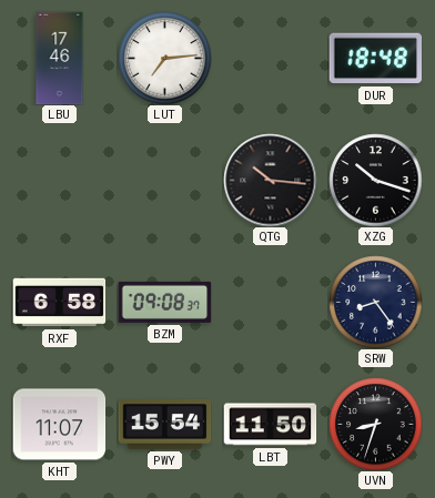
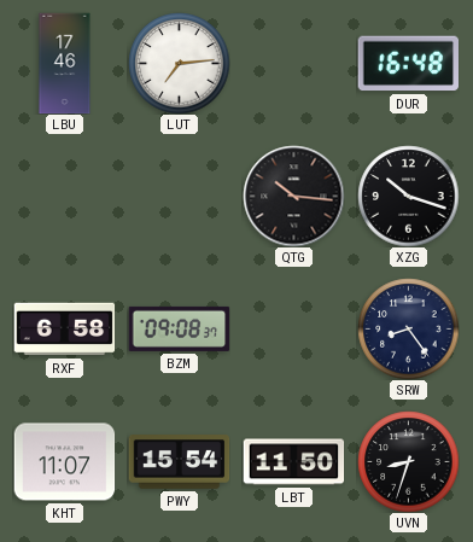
DUR: 18:48 -> 16:48
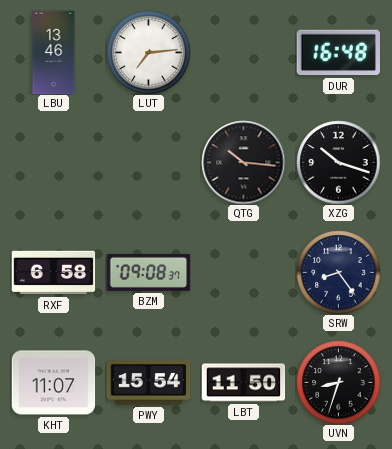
LBU: 17:46 -> 13:46
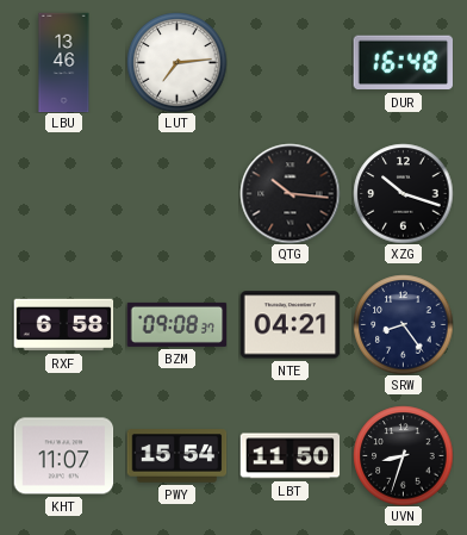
NTE: none -> 04:21
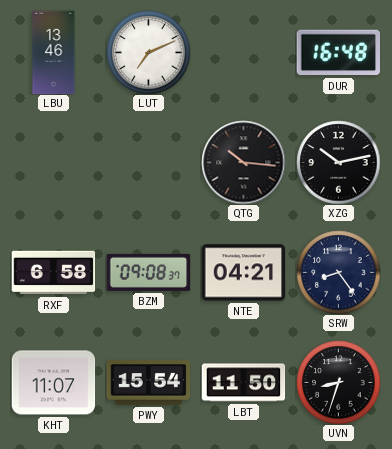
LUT: 7:14 -> 7:11
XZG: 10:18 -> 10:13
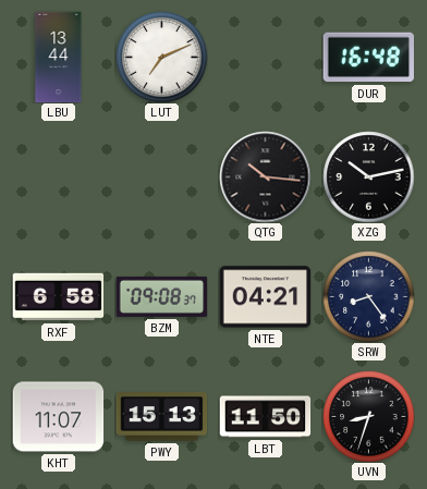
LBU: 13:46 -> 13:44
PWY: 15:54 -> 15:13
